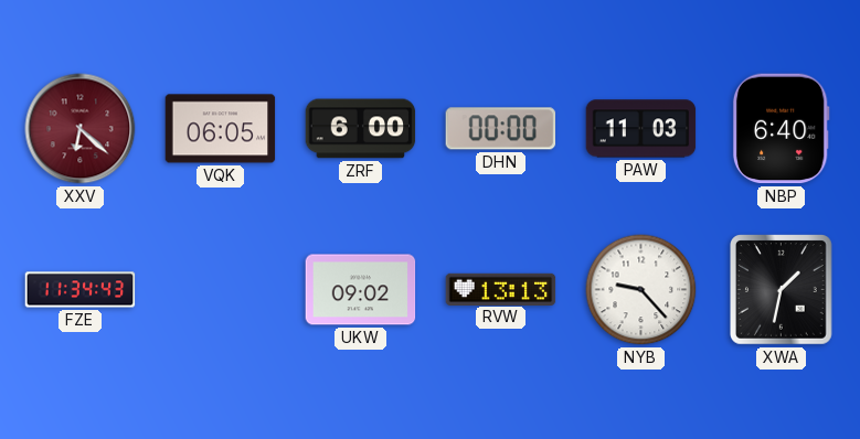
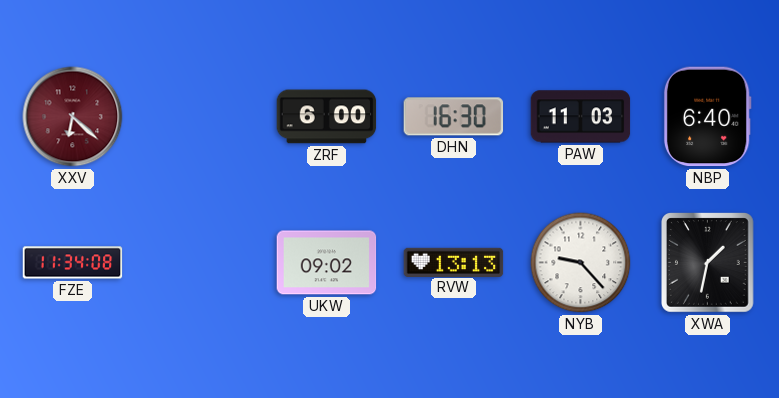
VQK: 06:05 -> none
DHN: 00:00 -> 16:30
FZE: 11:34:43 -> 11:34:08
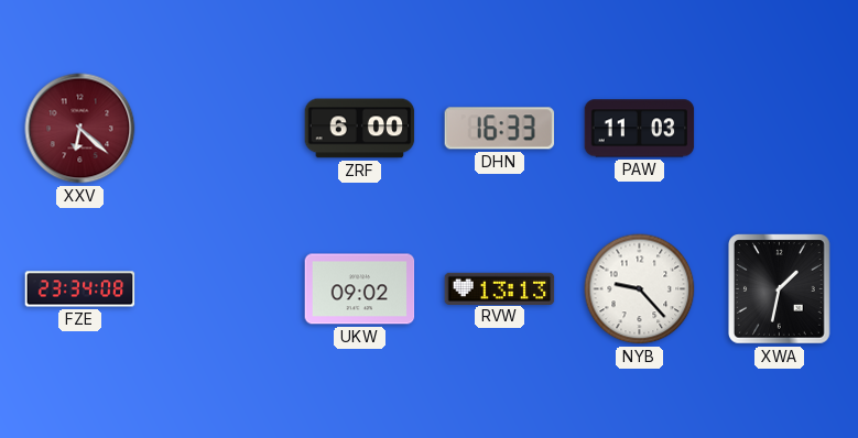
DHN: 16:30 -> 16:33
NBP: 6:40 -> none
FZE: 11:34 -> 23:34
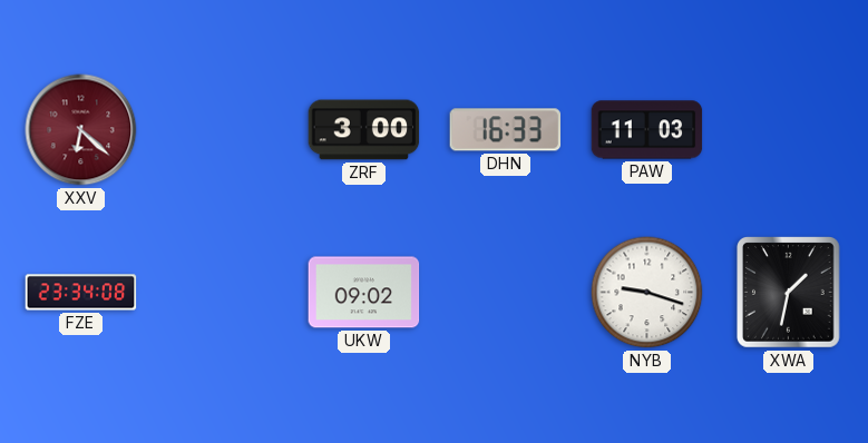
ZRF: 6:00 -> 3:00
RVW: 13:13 -> none
NYB: 9:23 -> 9:18
